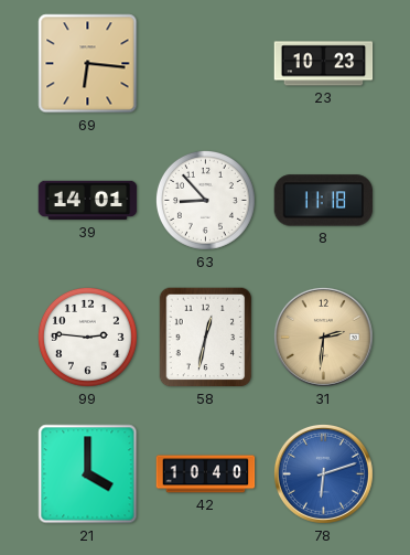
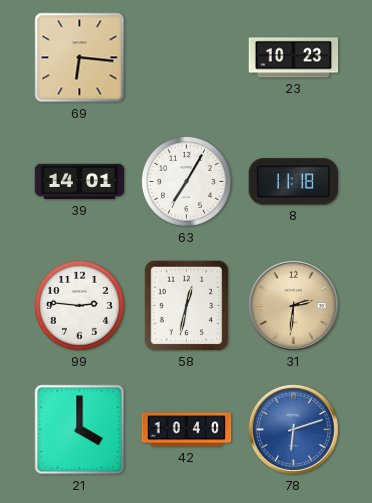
63: 8:53 -> 7:05
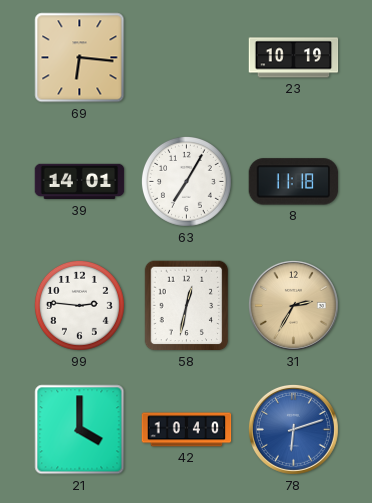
23: 10:23 -> 10:19
31: 2:31 -> 2:35
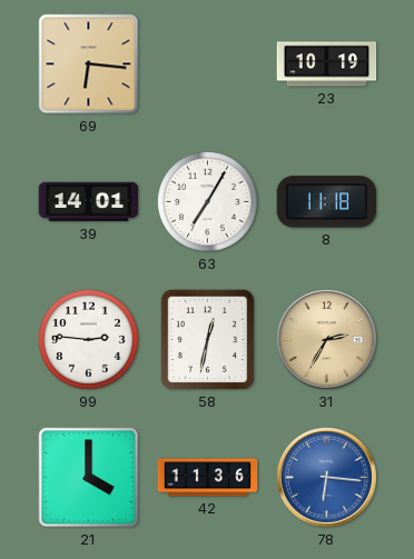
42: 10:40 -> 11:36
78: 6:12 -> 6:16
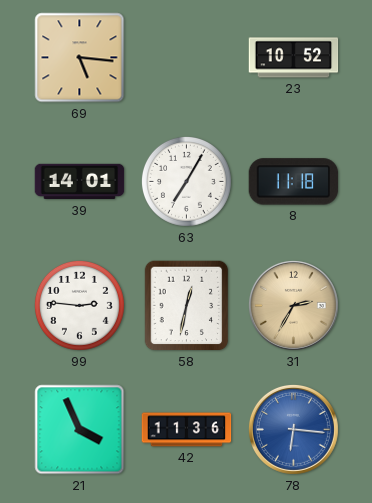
69: 6:16 -> 5:16
23: 10:19 -> 10:52
21: 4:00 -> 3:56
